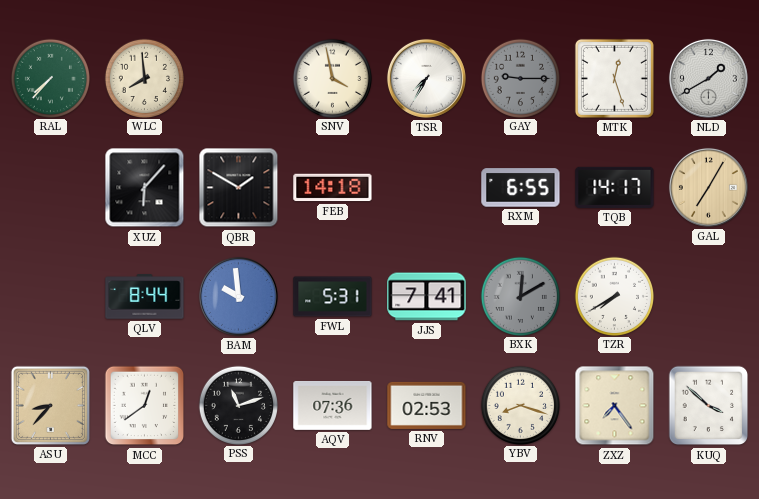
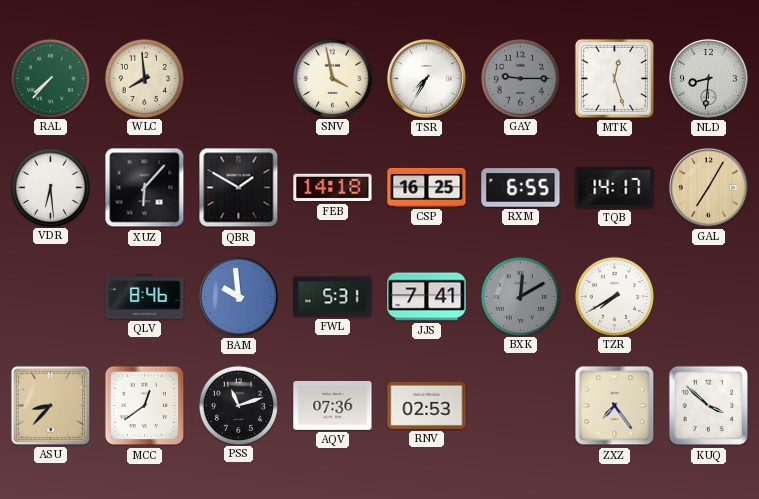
NLD: 1:40 -> 8:31
VDR: none -> 6:29
CSP: none -> 16:25
QLV: 8:44 -> 8:46
YBV: 8:18 -> none
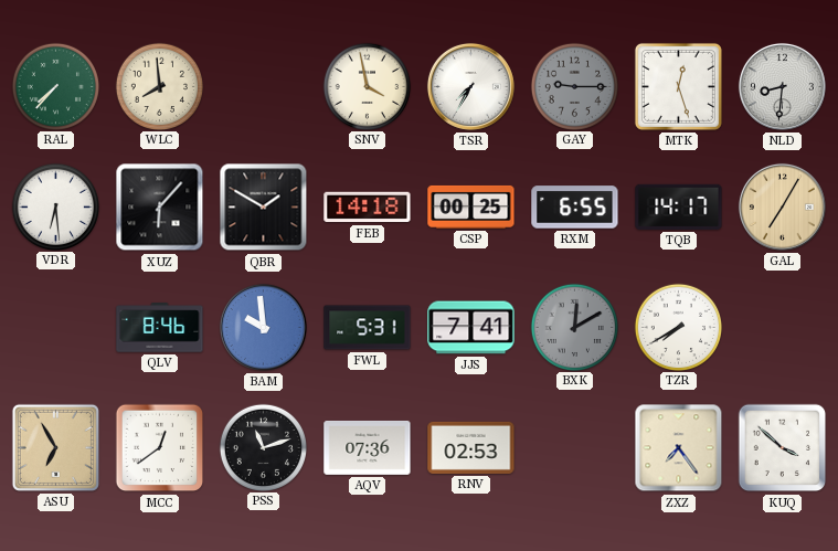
CSP: 16:25 -> 00:25
ASU: 8:37 -> 6:55
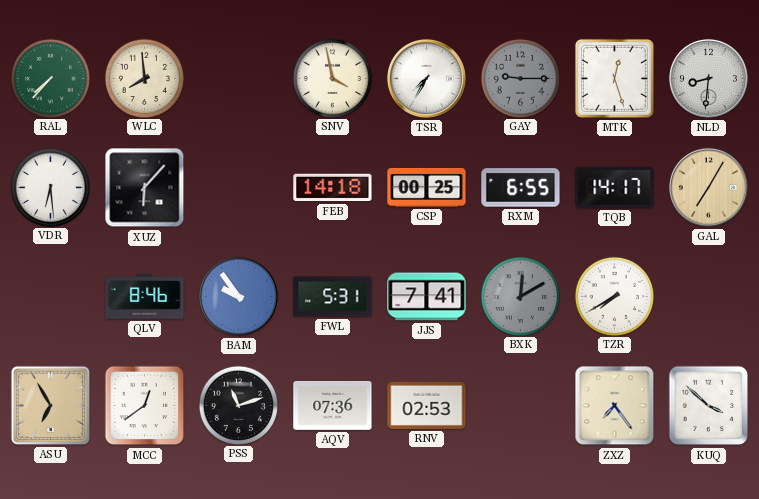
QBR: 1:50 -> none
BAM: 9:59 -> 9:54
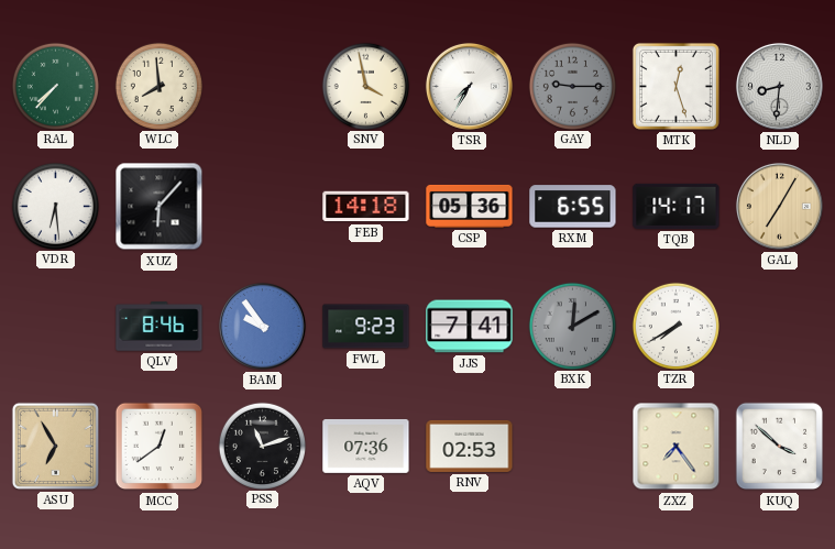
CSP: 00:25 -> 05:36
FWL: 5:31 -> 9:23
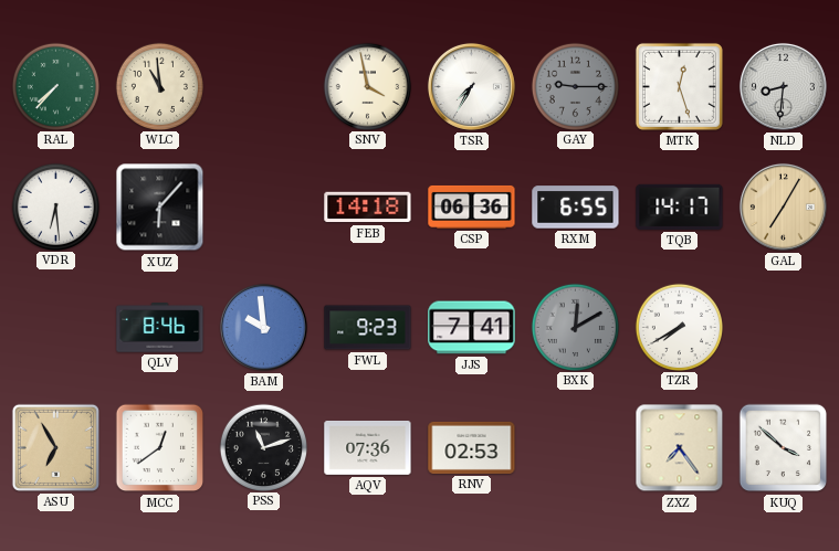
WLC: 7:59 -> 10:59
CSP: 05:36 -> 06:36
BAM: 9:54 -> 9:59
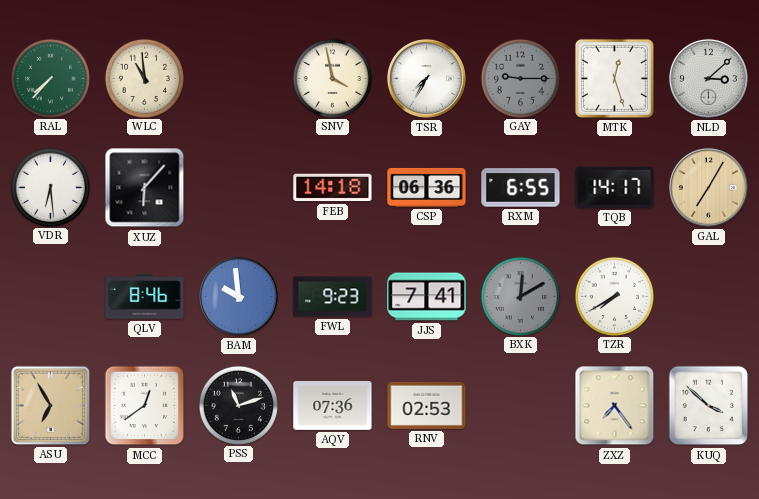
NLD: 8:31 -> 3:08
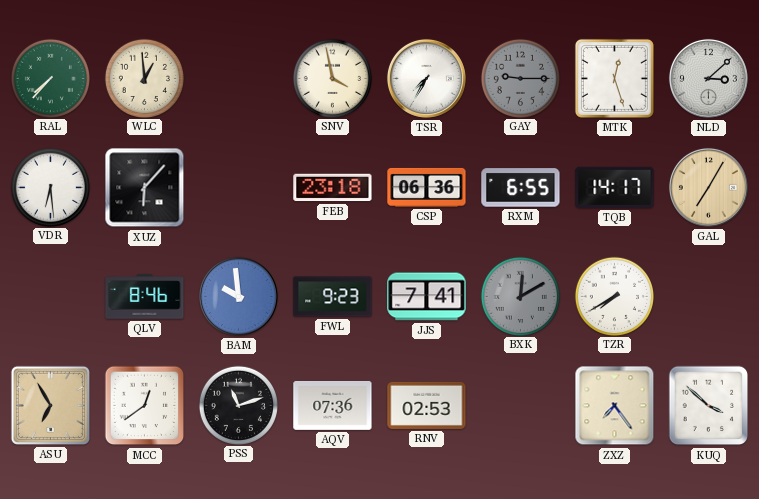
WLC: 10:59 -> 12:59
FEB: 14:18 -> 23:18
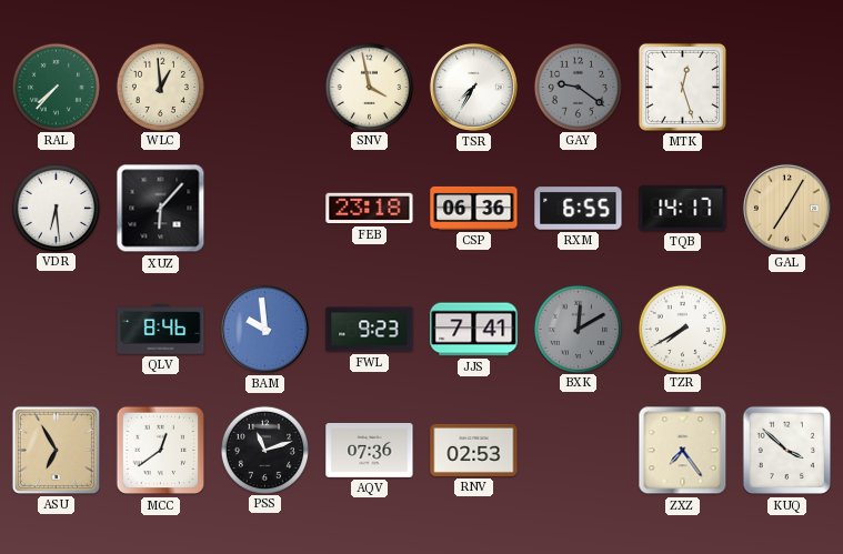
GAY: 9:15 -> 9:21
NLD: 3:08 -> none
